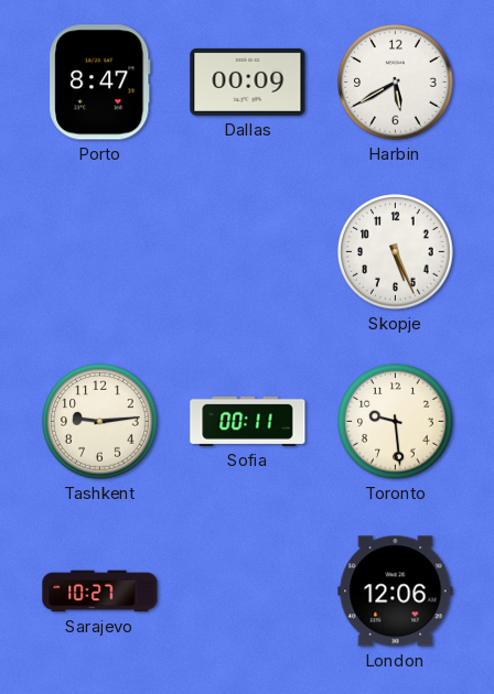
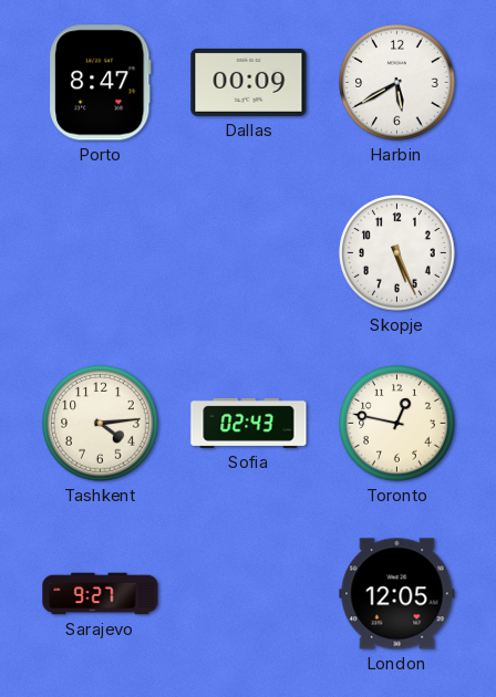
Tashkent: 9:14 -> 4:14
Sofia: 00:11 -> 02:43
Toronto: 9:29 -> 12:47
Sarajevo: 10:27 -> 9:27
London: 12:06 -> 12:05
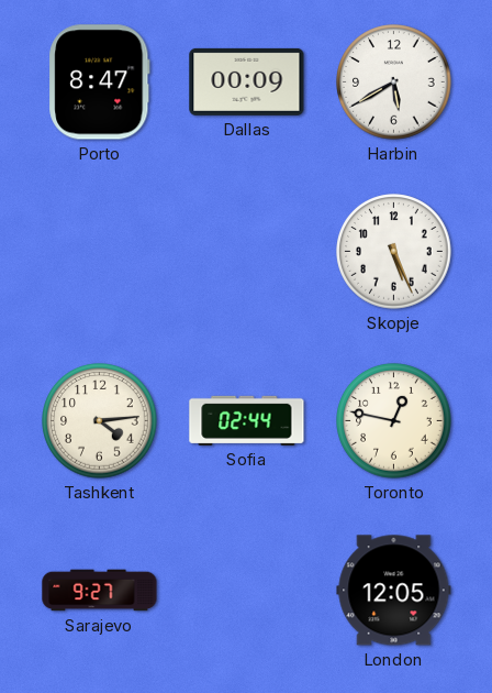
Sofia: 02:43 -> 02:44
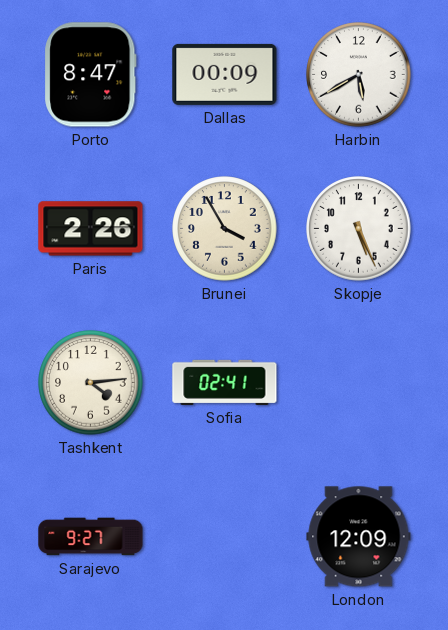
Paris: none -> 2:26
Brunei: none -> 3:55
Sofia: 02:44 -> 02:41
Toronto: 12:47 -> none
London: 12:05 -> 12:09
